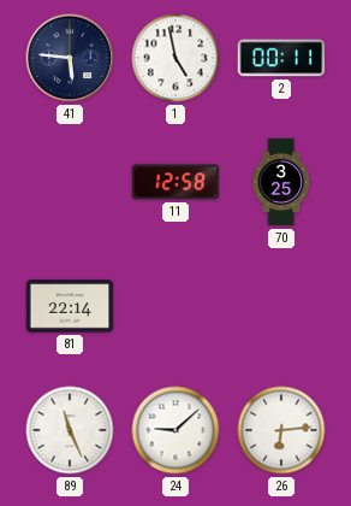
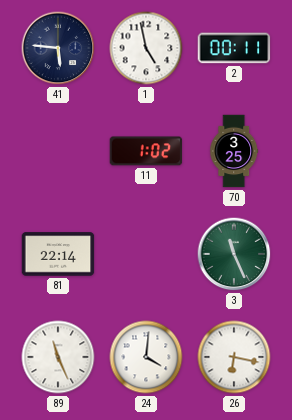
11: 12:58 -> 1:02
3: none -> 11:26
24: 9:08 -> 4:01
26: 6:14 -> 6:17
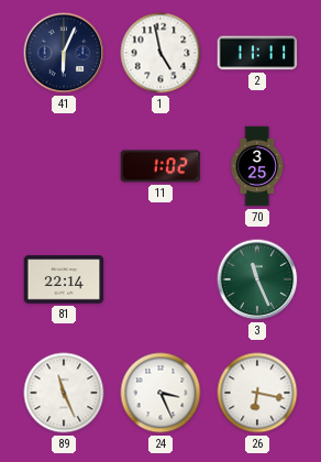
41: 5:46 -> 6:04
2: 00:11 -> 11:11
24: 4:01 -> 3:26
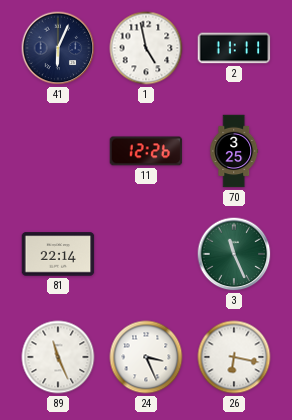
11: 1:02 -> 12:26
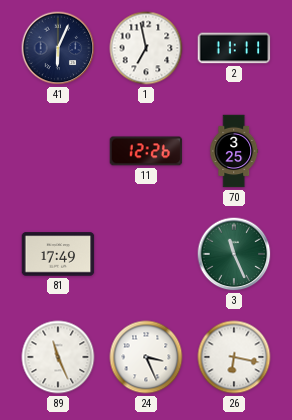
1: 4:58 -> 6:58
81: 22:14 -> 17:49
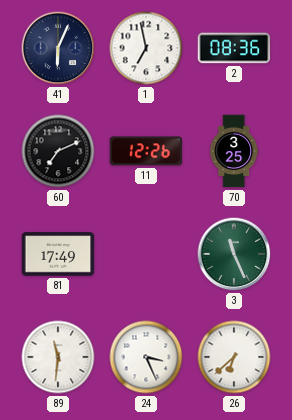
2: 11:11 -> 08:36
60: none -> 7:11
89: 11:26 -> 11:31
26: 6:17 -> 6:38
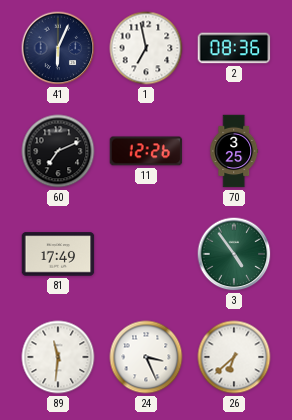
3: 11:26 -> 4:54
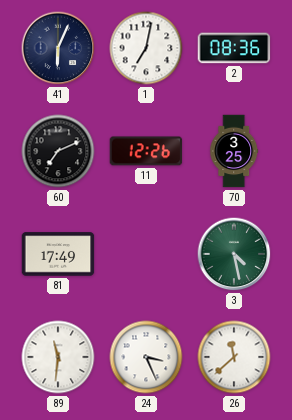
1: 6:58 -> 7:02
3: 4:54 -> 4:28
26: 6:38 -> 11:38
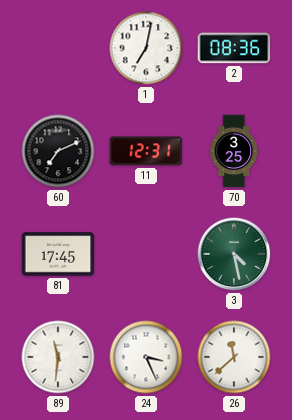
41: 6:04 -> none
11: 12:26 -> 12:31
81: 17:49 -> 17:45
